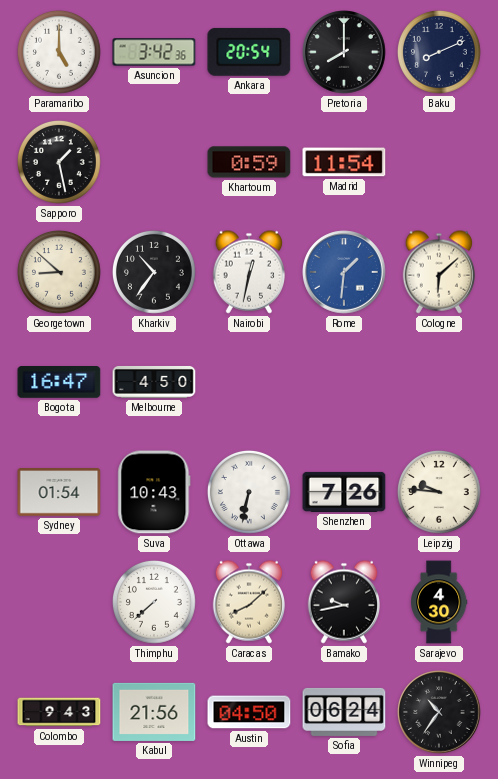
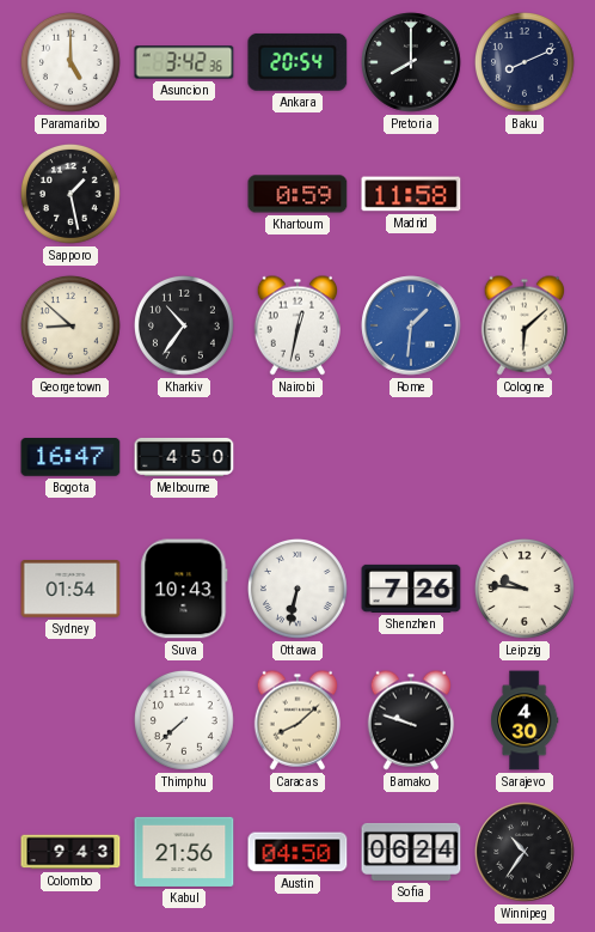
Madrid: 11:54 -> 11:58
Bamako: 9:43 -> 9:48
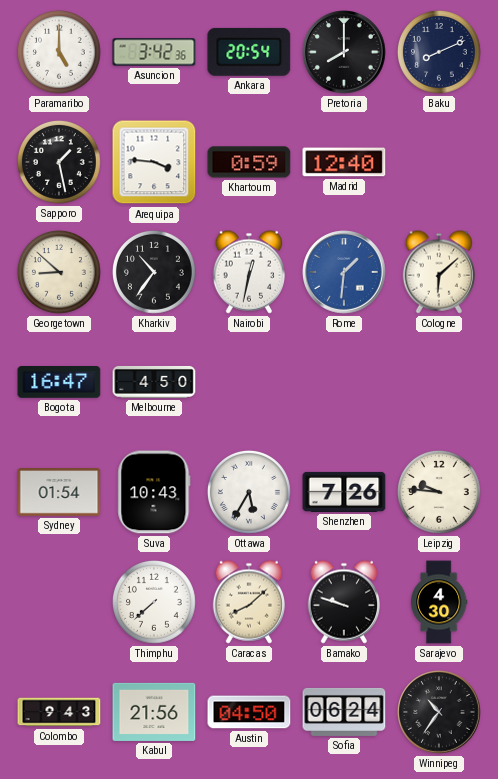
Arequipa: none -> 3:46
Madrid: 11:58 -> 12:40
Ottawa: 6:32 -> 5:35
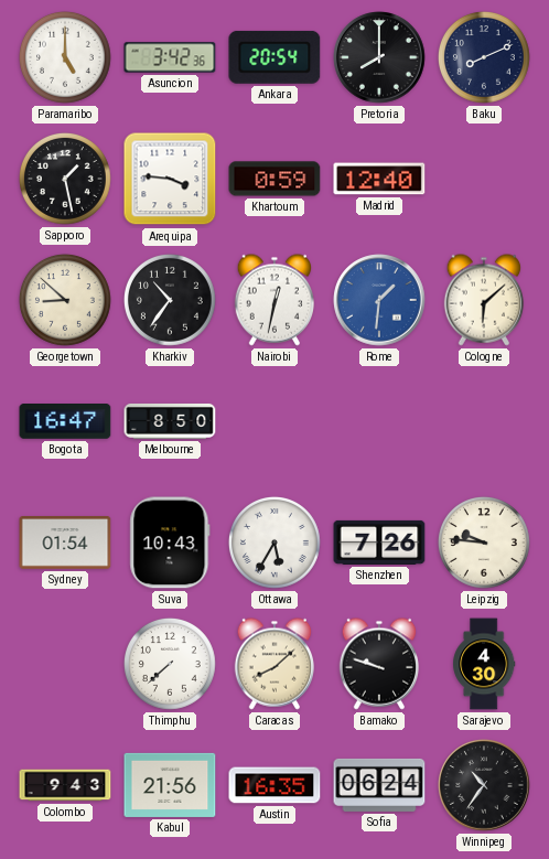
Melbourne: 4:50 -> 8:50
Austin: 04:50 -> 16:35
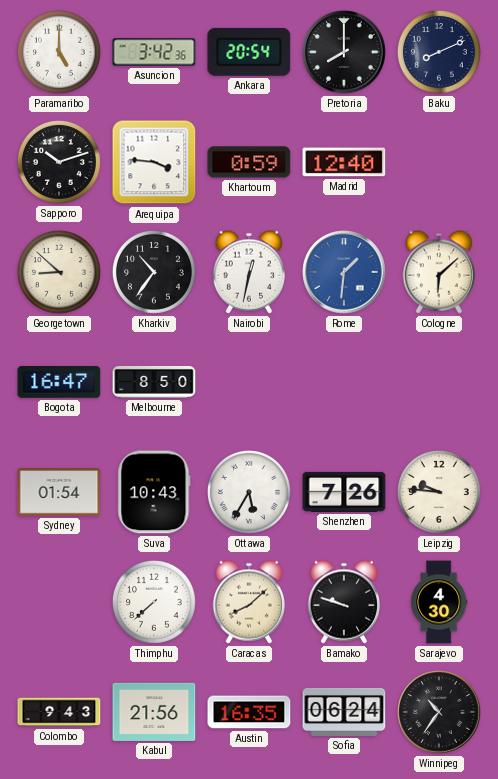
Sapporo: 1:28 -> 10:12
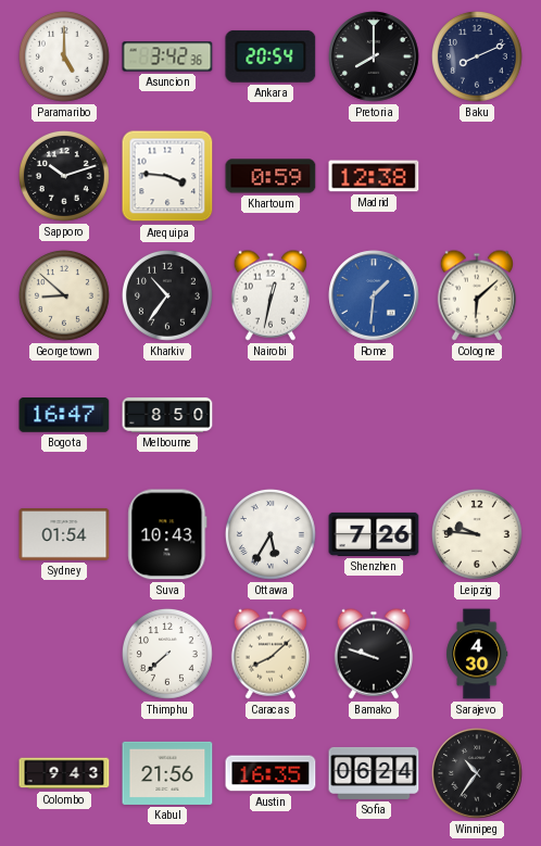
Madrid: 12:40 -> 12:38
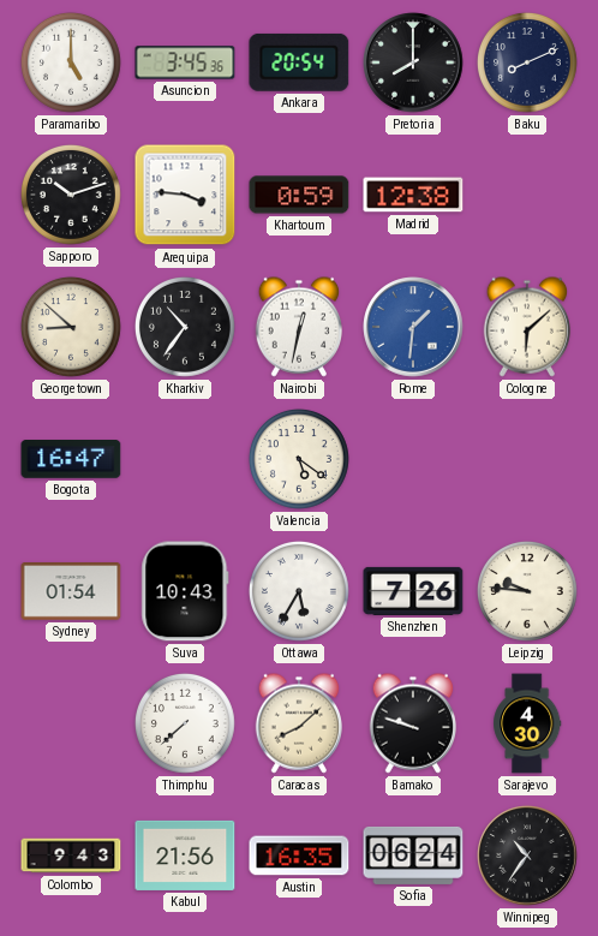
Asuncion: 3:42 -> 3:45
Melbourne: 8:50 -> none
Valencia: none -> 5:21
